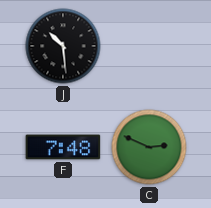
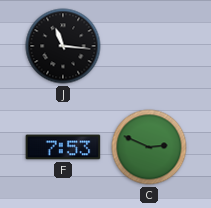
J: 10:29 -> 11:16
F: 7:48 -> 7:53
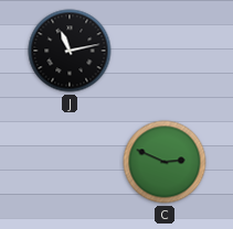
J: 11:16 -> 11:13
F: 7:53 -> none
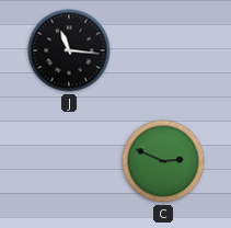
J: 11:13 -> 11:16
